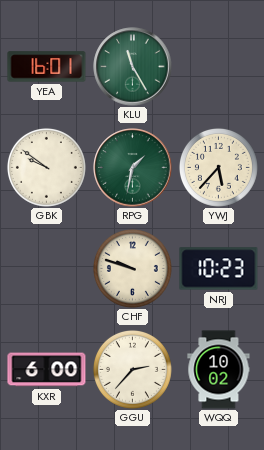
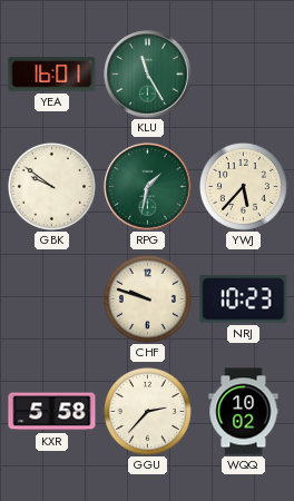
KXR: 6:00 -> 5:58
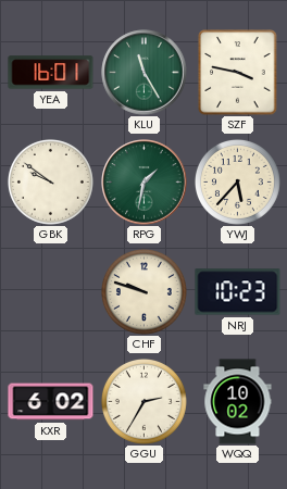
SZF: none -> 3:47
KXR: 5:58 -> 6:02
GGU: 2:37 -> 2:35
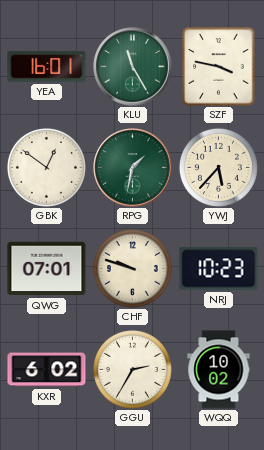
GBK: 9:51 -> 12:51
QWG: none -> 07:01
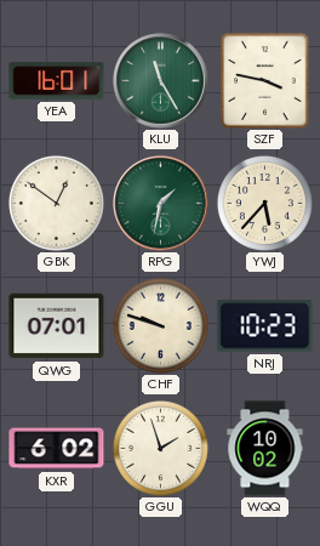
GGU: 2:35 -> 1:57
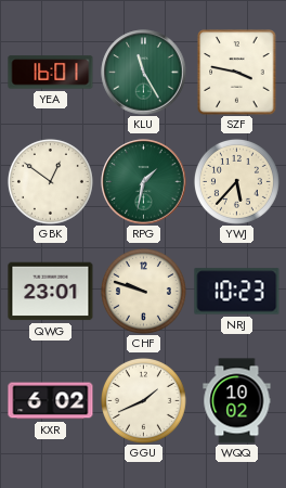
QWG: 07:01 -> 23:01
GGU: 1:57 -> 1:41
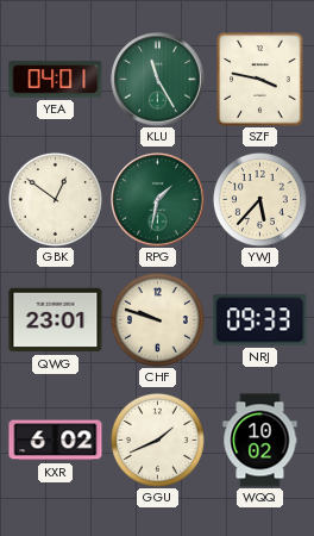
YEA: 16:01 -> 04:01
NRJ: 10:23 -> 09:33
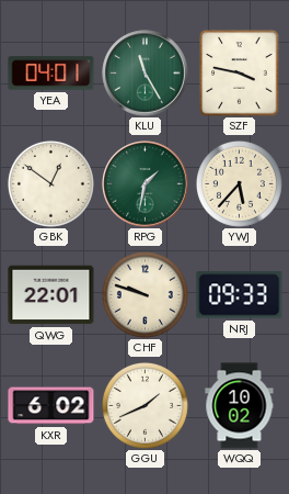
QWG: 23:01 -> 22:01
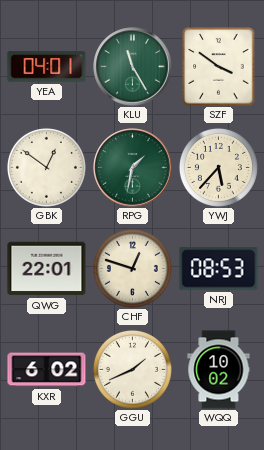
SZF: 3:47 -> 3:51
CHF: 9:48 -> 12:48
NRJ: 09:33 -> 08:53
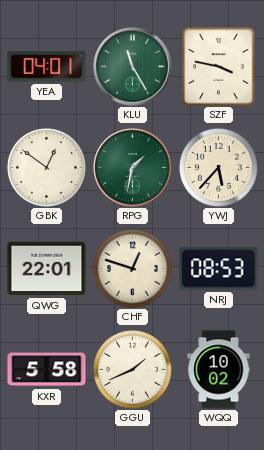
SZF: 3:51 -> 3:47
KXR: 6:02 -> 5:58
